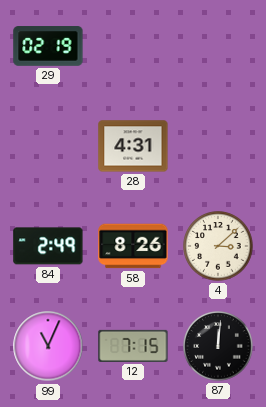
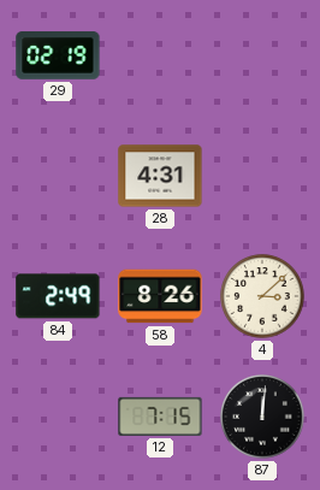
99: 11:04 -> none
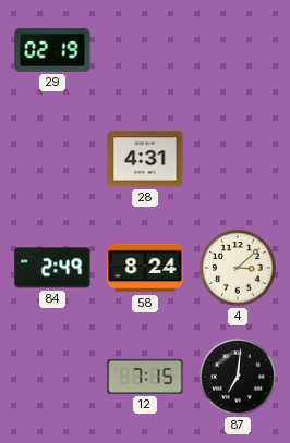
58: 8:26 -> 8:24
87: 12:01 -> 7:01
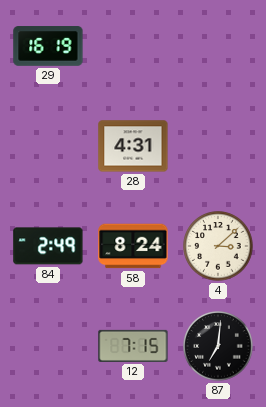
29: 02:19 -> 16:19
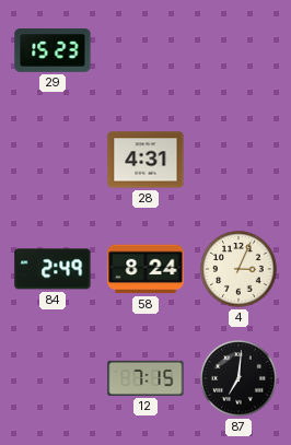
29: 16:19 -> 15:23
4: 3:08 -> 3:04
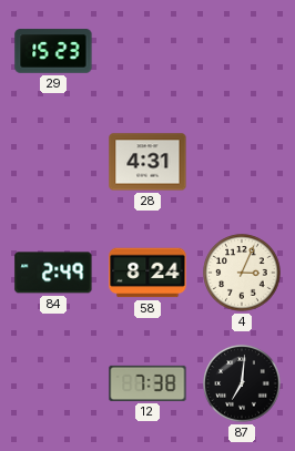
12: 7:15 -> 7:38
